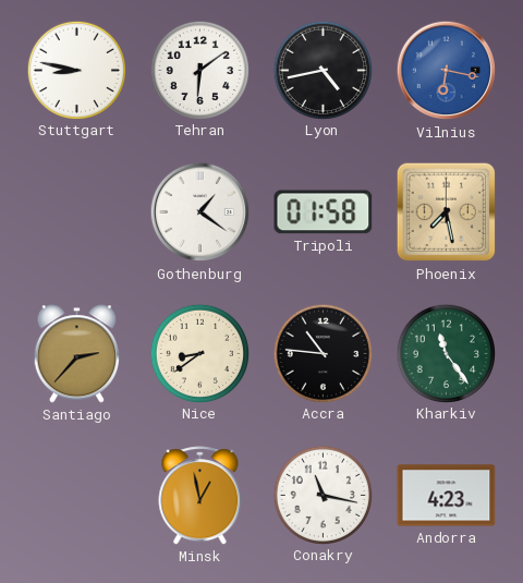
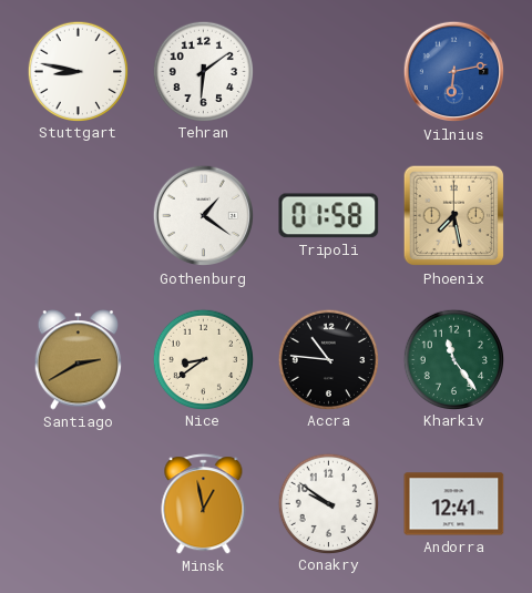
Lyon: 4:43 -> none
Vilnius: 6:17 -> 6:13
Santiago: 2:37 -> 2:40
Conakry: 11:17 -> 9:51
Andorra: 4:23 -> 12:41
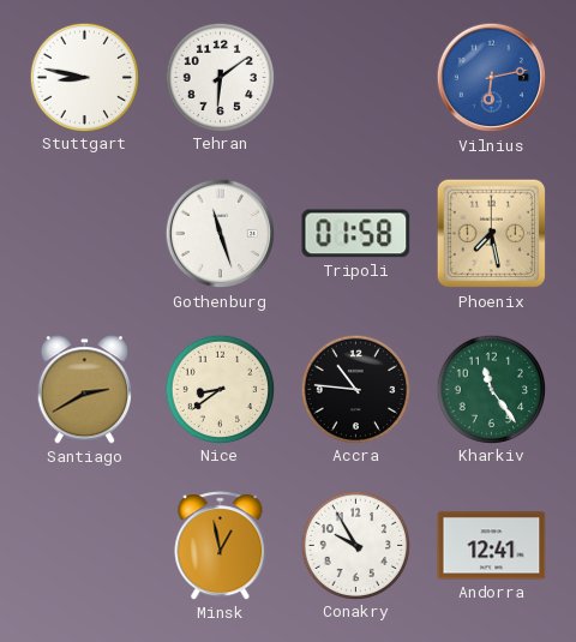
Gothenburg: 1:21 -> 11:27
Conakry: 9:51 -> 9:55
